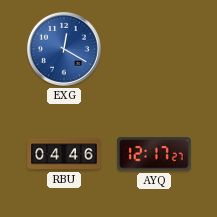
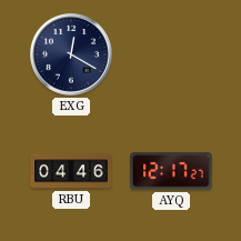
EXG dial: blue -> navy
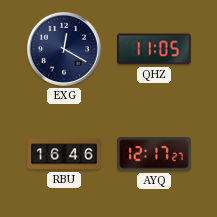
QHZ: none -> 11:05
RBU: 04:46 -> 16:46
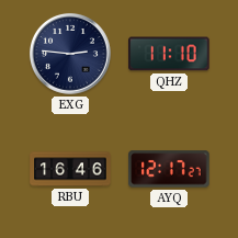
EXG: 12:20 -> 2:46
QHZ: 11:05 -> 11:10
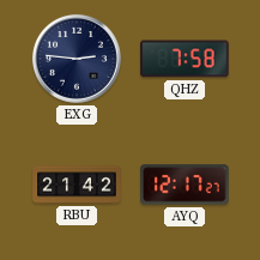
QHZ: 11:10 -> 7:58
RBU: 16:46 -> 21:42
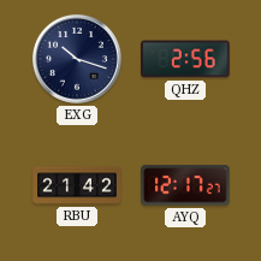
EXG: 2:46 -> 10:18
QHZ: 7:58 -> 2:56
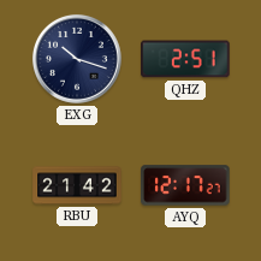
QHZ: 2:56 -> 2:51
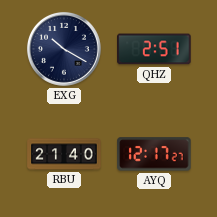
EXG: 10:18 -> 10:20
RBU: 21:42 -> 21:40
